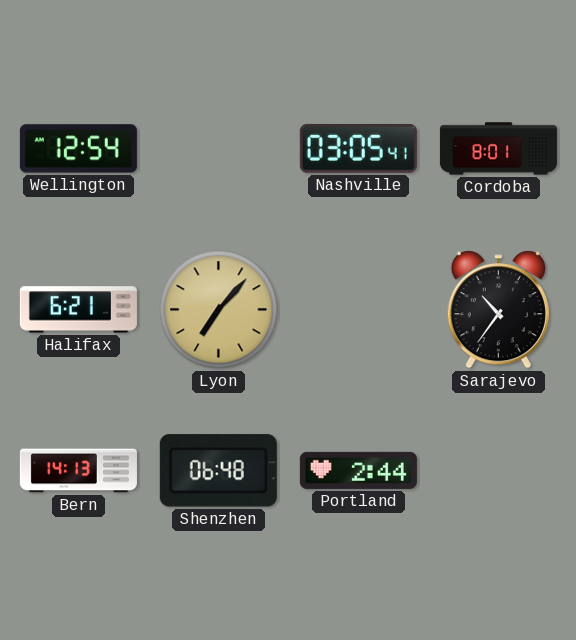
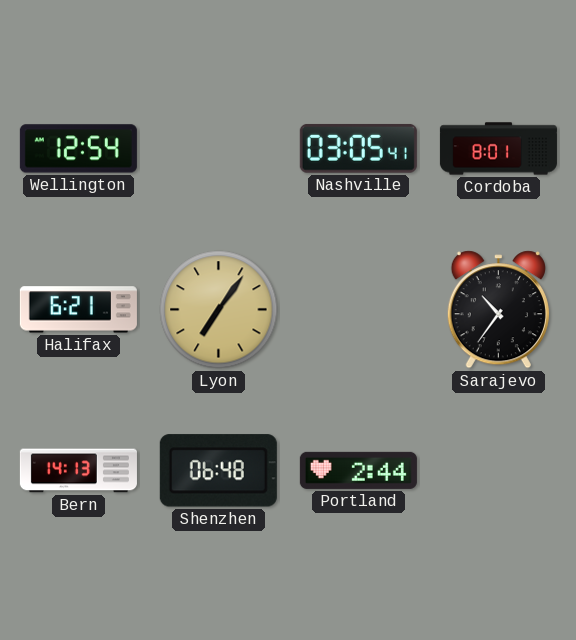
Lyon: 7:07 -> 7:06
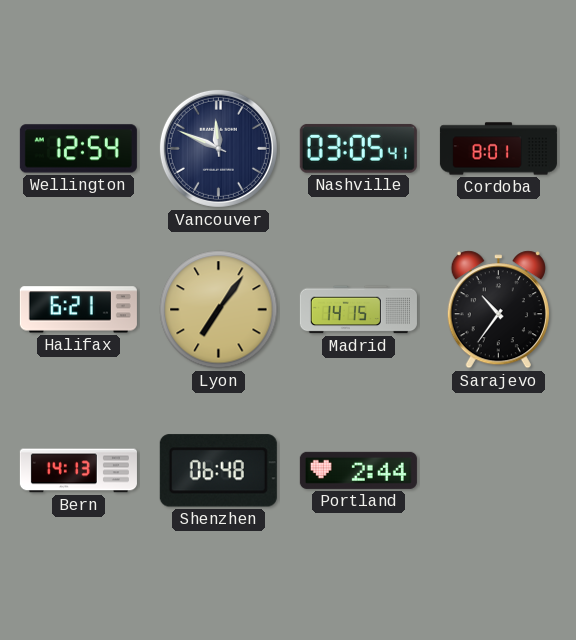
Vancouver: none -> 11:49
Madrid: none -> 14:15
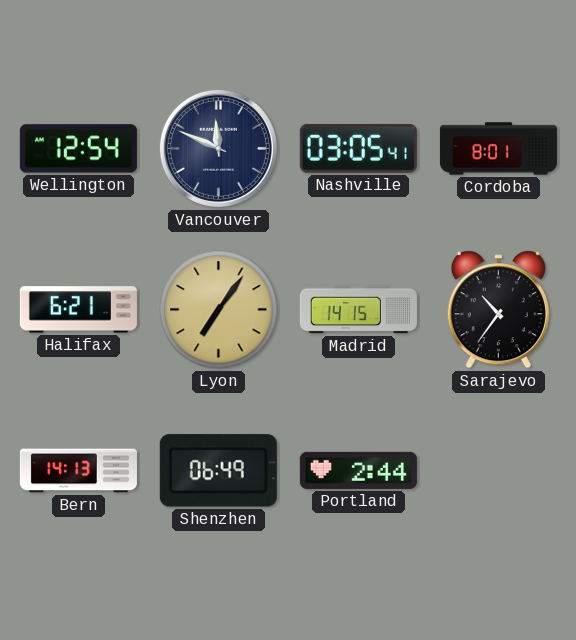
Shenzhen: 06:48 -> 06:49
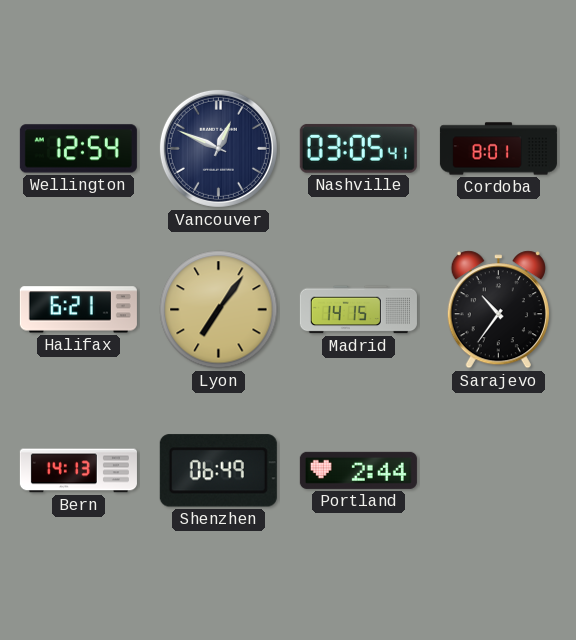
Vancouver: 11:49 -> 12:49
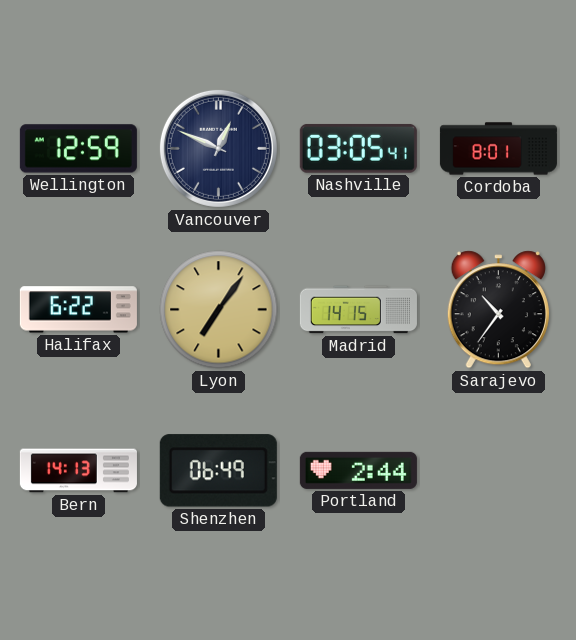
Wellington: 12:54 -> 12:59
Halifax: 6:21 -> 6:22
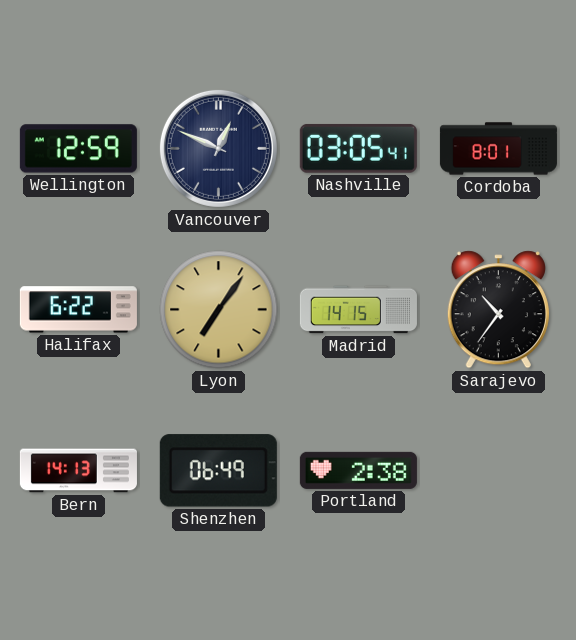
Portland: 2:44 -> 2:38
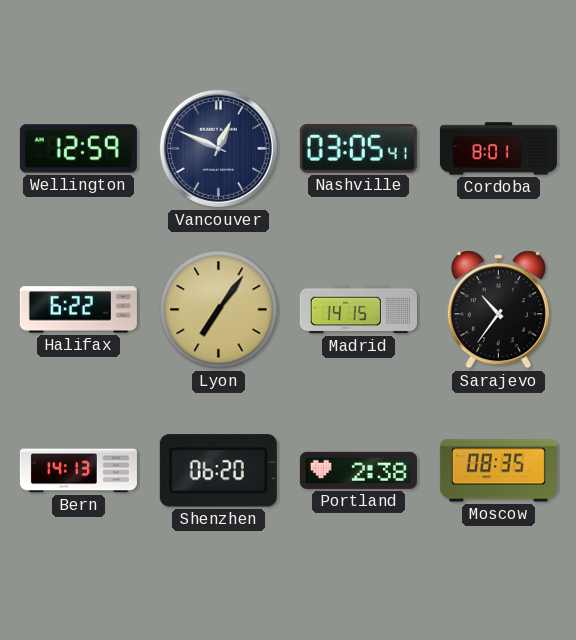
Shenzhen: 06:49 -> 06:20
Moscow: none -> 08:35
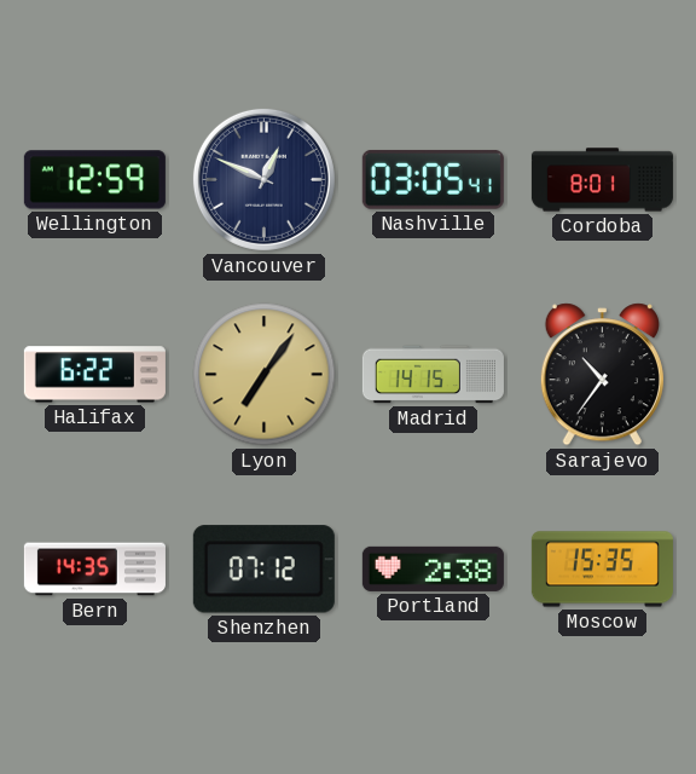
Bern: 14:13 -> 14:35
Shenzhen: 06:20 -> 07:12
Moscow: 08:35 -> 15:35
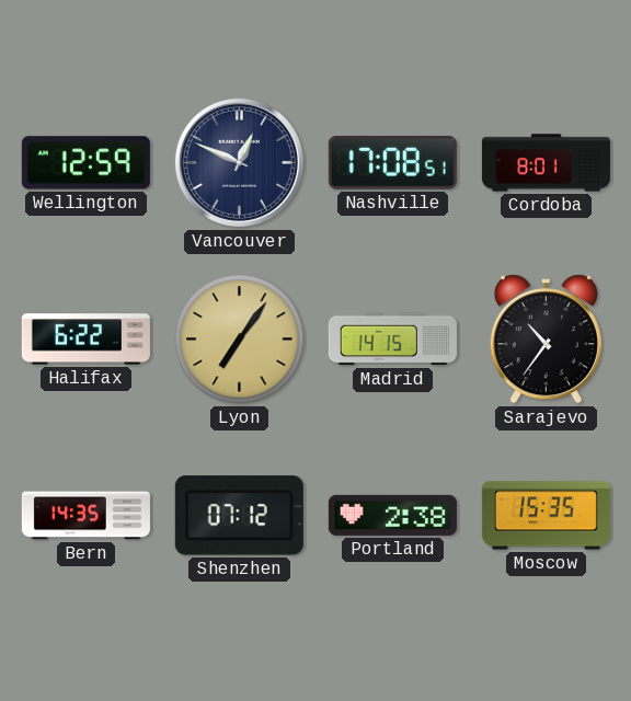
Nashville: 03:05 -> 17:08
